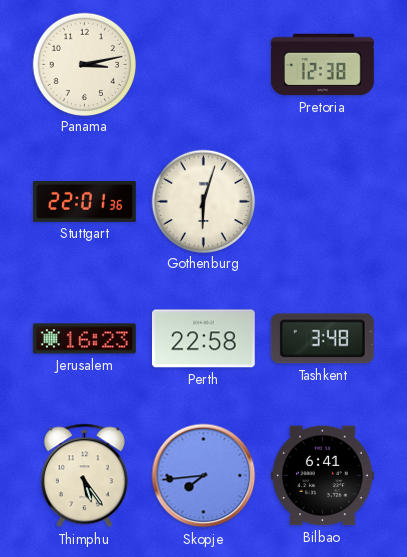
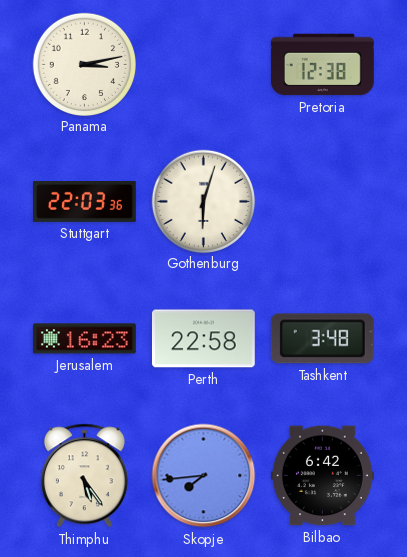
Stuttgart: 22:01 -> 22:03
Bilbao: 6:41 -> 6:42
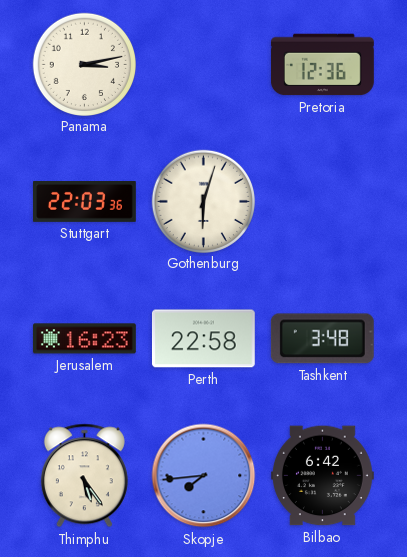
Pretoria: 12:38 -> 12:36
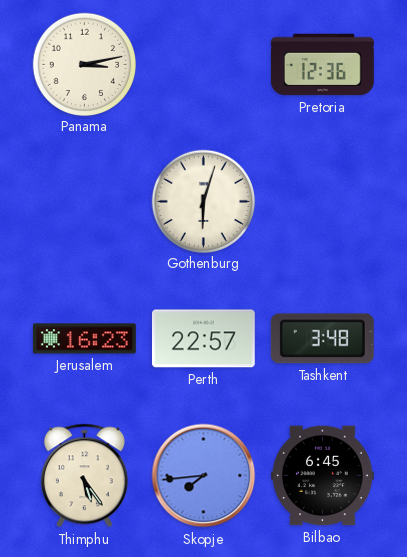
Stuttgart: 22:03 -> none
Perth: 22:58 -> 22:57
Bilbao: 6:42 -> 6:45
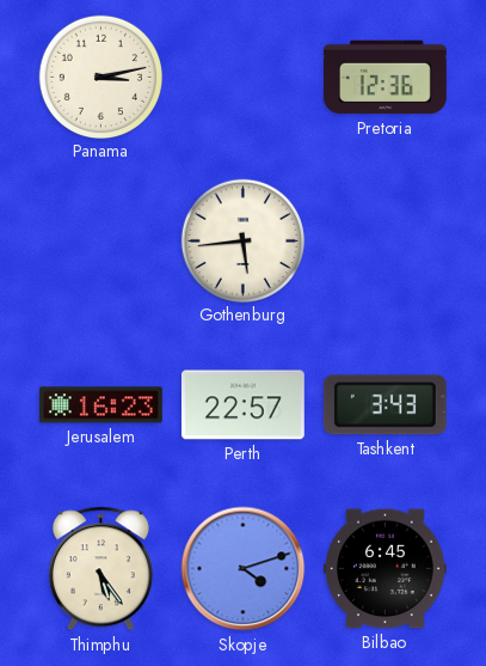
Gothenburg: 6:03 -> 5:44
Tashkent: 3:48 -> 3:43
Skopje: 7:44 -> 4:12
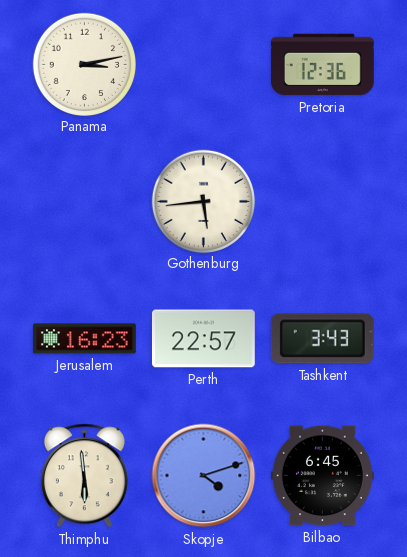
Thimphu: 5:24 -> 5:59
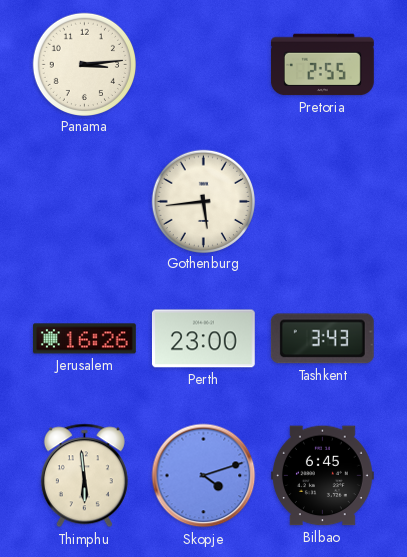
Panama: 3:13 -> 3:14
Pretoria: 12:36 -> 2:55
Jerusalem: 16:23 -> 16:26
Perth: 22:57 -> 23:00
